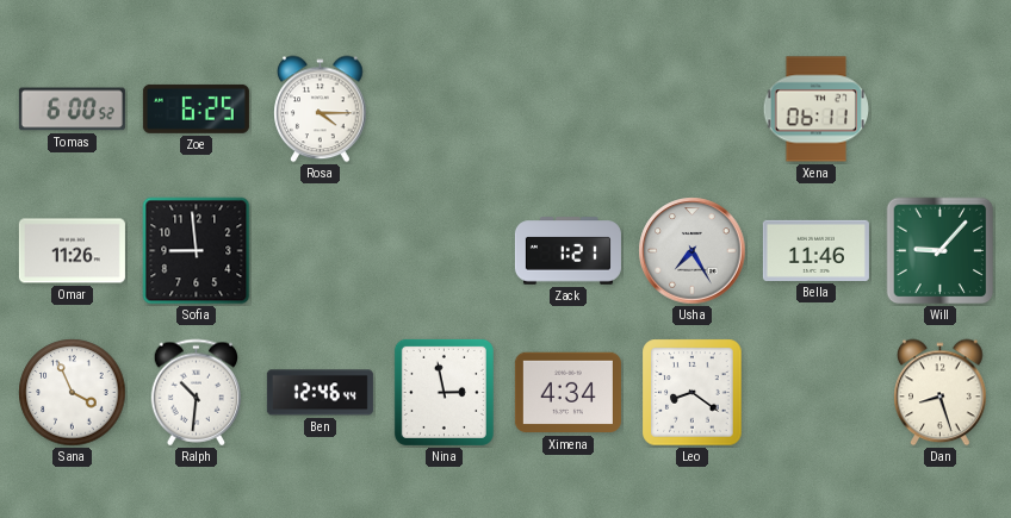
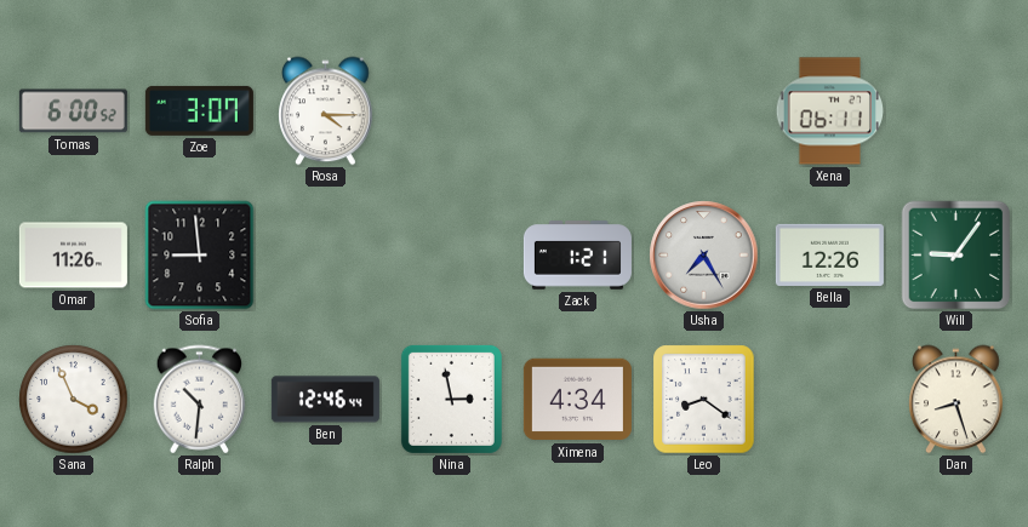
Zoe: 6:25 -> 3:07
Bella: 11:46 -> 12:26
Will: 9:07 -> 9:06
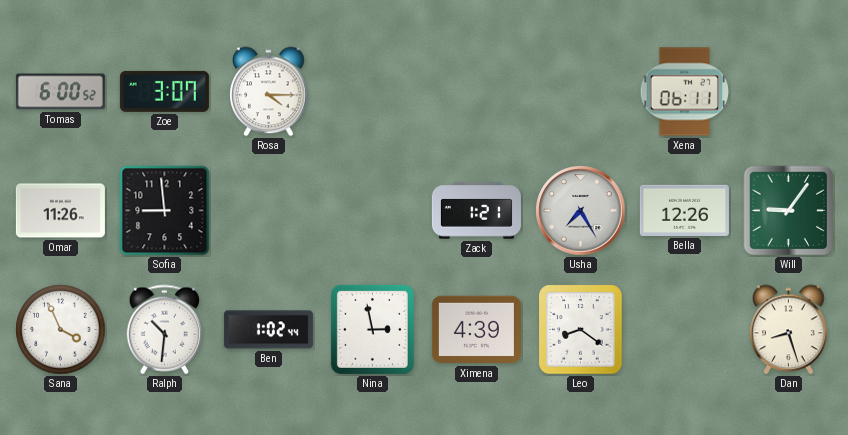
Ben: 12:46 -> 1:02
Ximena: 4:34 -> 4:39
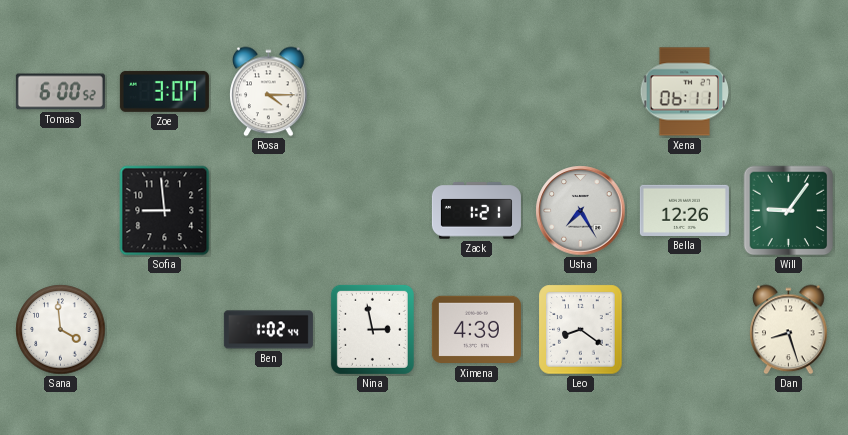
Omar: 11:26 -> none
Sana: 3:56 -> 3:59
Ralph: 10:31 -> none
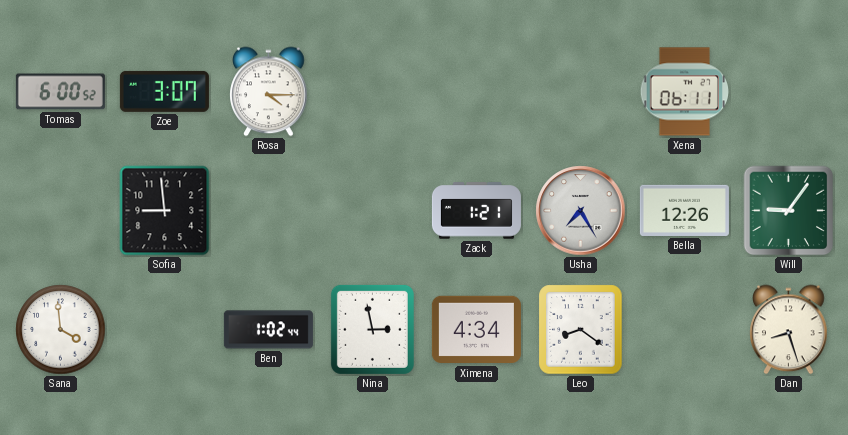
Ximena: 4:39 -> 4:34
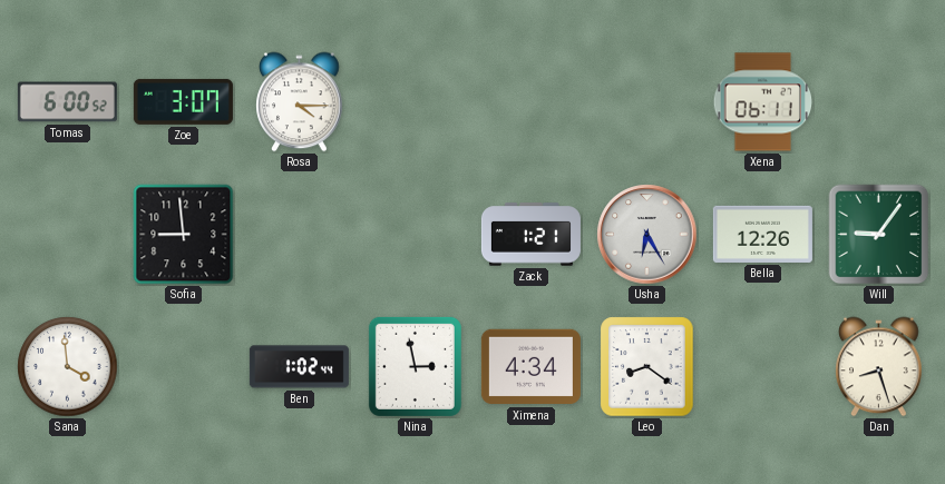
Usha: 7:25 -> 6:25
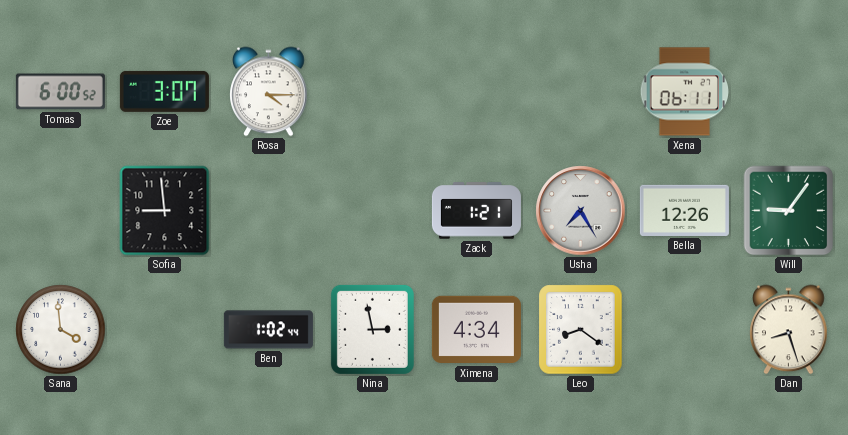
Usha: 6:25 -> 7:25
